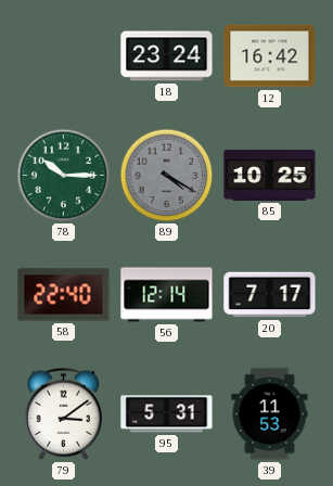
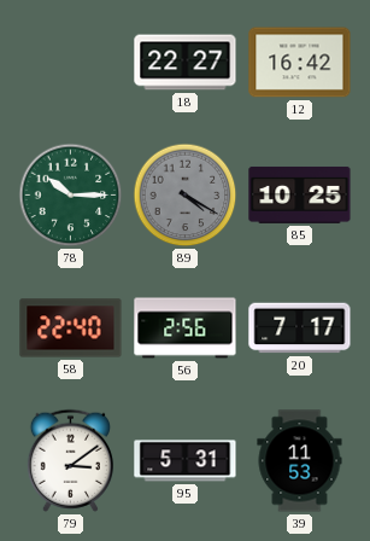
18: 23:24 -> 22:27
56: 12:14 -> 2:56
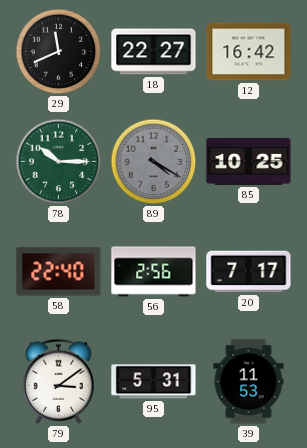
29: none -> 11:41
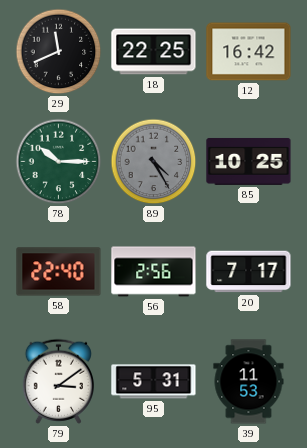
18: 22:27 -> 22:25
89: 4:20 -> 4:25
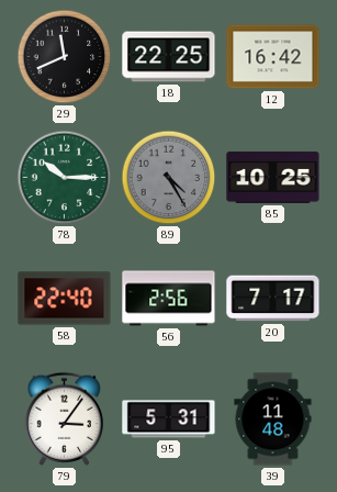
79: 3:09 -> 3:06
39: 11:53 -> 11:48
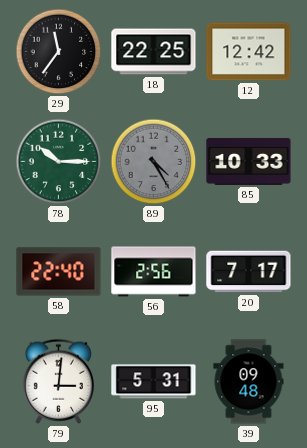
29: 11:41 -> 11:36
12: 16:42 -> 12:42
85: 10:25 -> 10:33
79: 3:06 -> 3:01
39: 11:48 -> 09:48
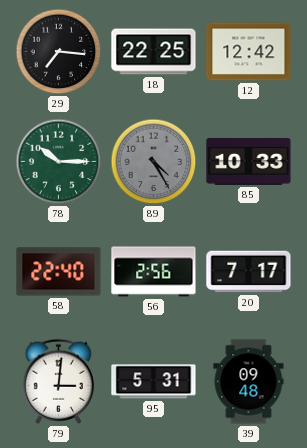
29: 11:36 -> 7:16
